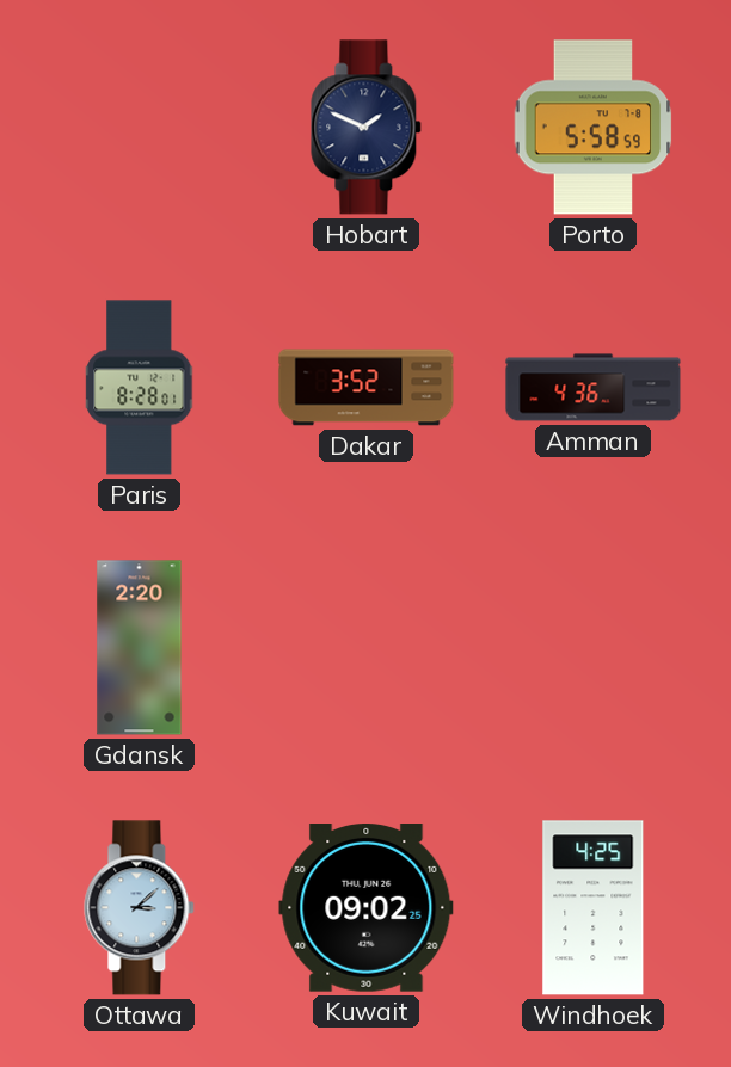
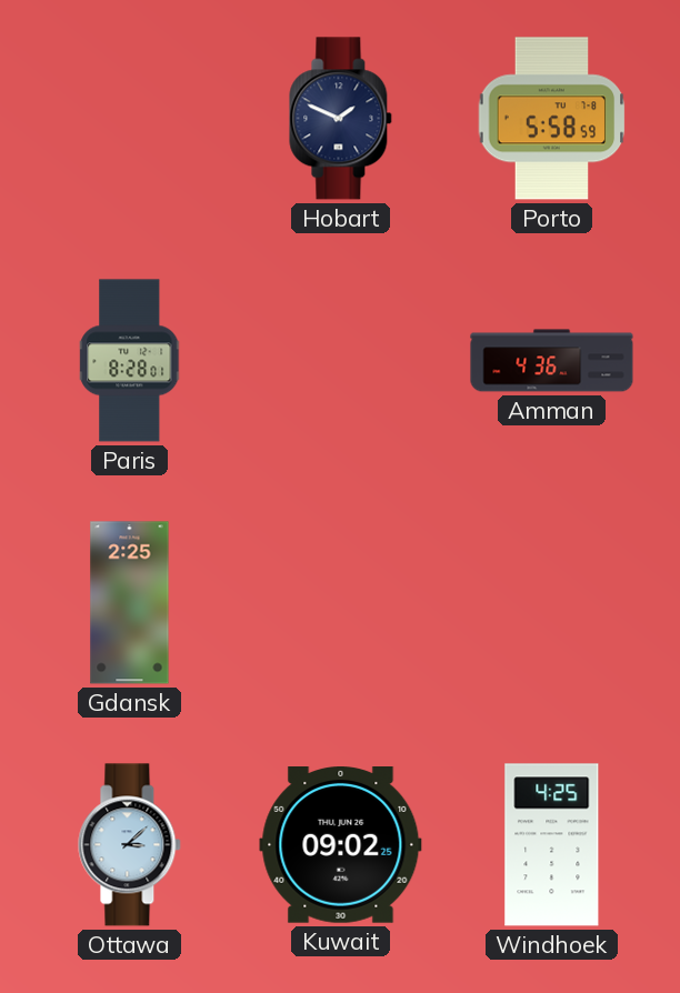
Dakar: 3:52 -> none
Gdansk: 2:20 -> 2:25
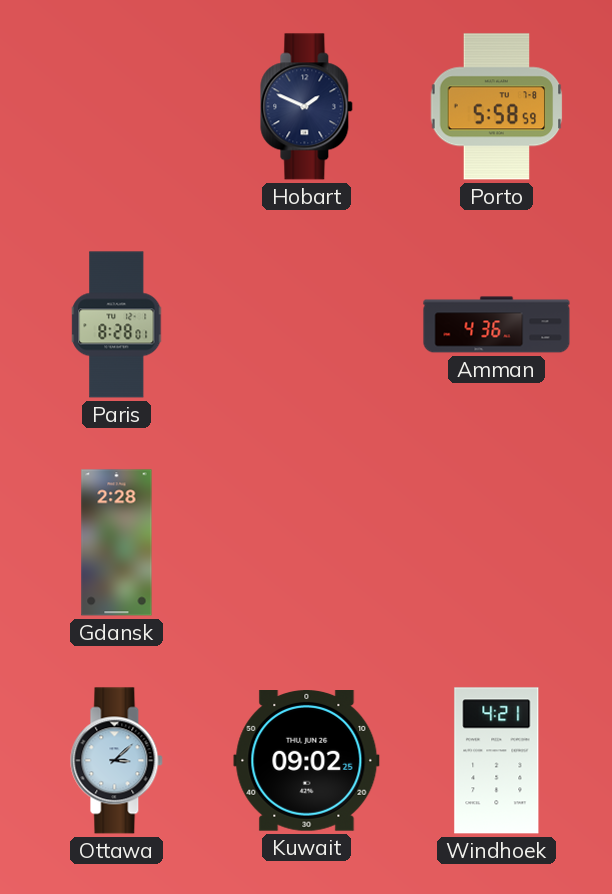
Gdansk: 2:25 -> 2:28
Windhoek: 4:25 -> 4:21
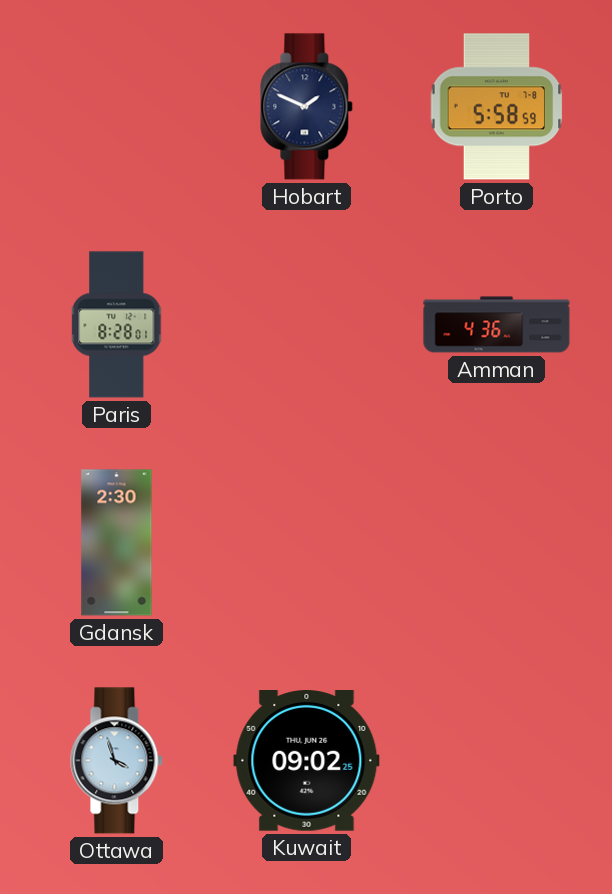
Gdansk: 2:28 -> 2:30
Ottawa: 3:08 -> 3:57
Windhoek: 4:21 -> none
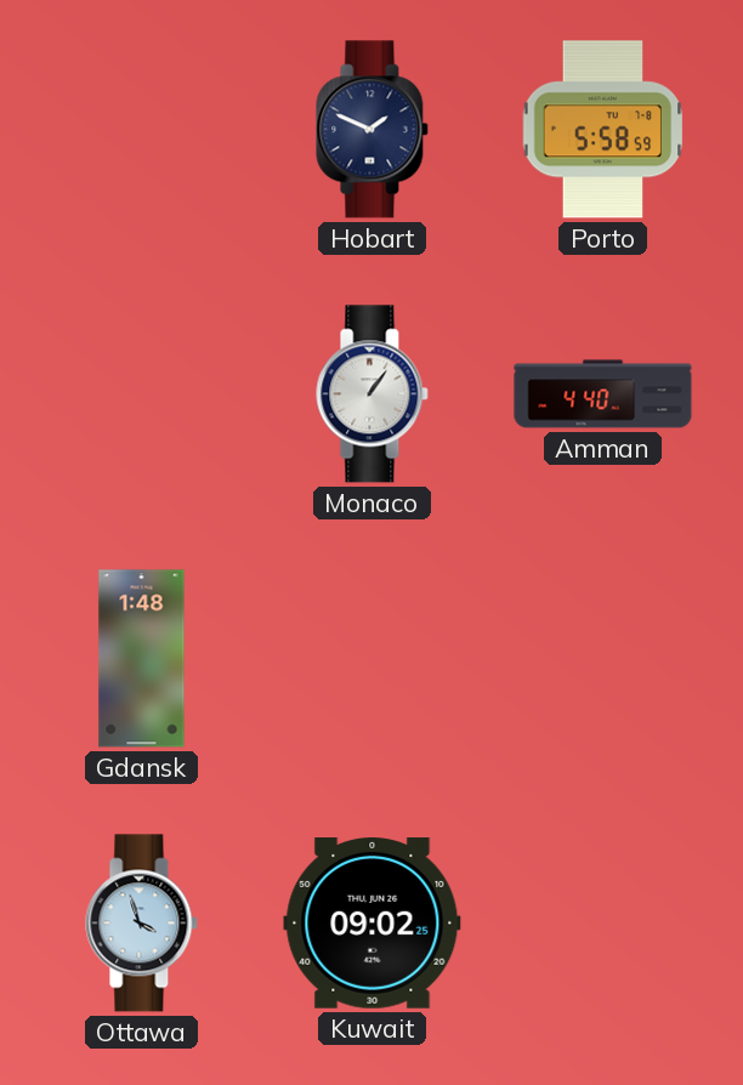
Paris: 8:28 -> none
Monaco: none -> 1:06
Amman: 4:36 -> 4:40
Gdansk: 2:30 -> 1:48
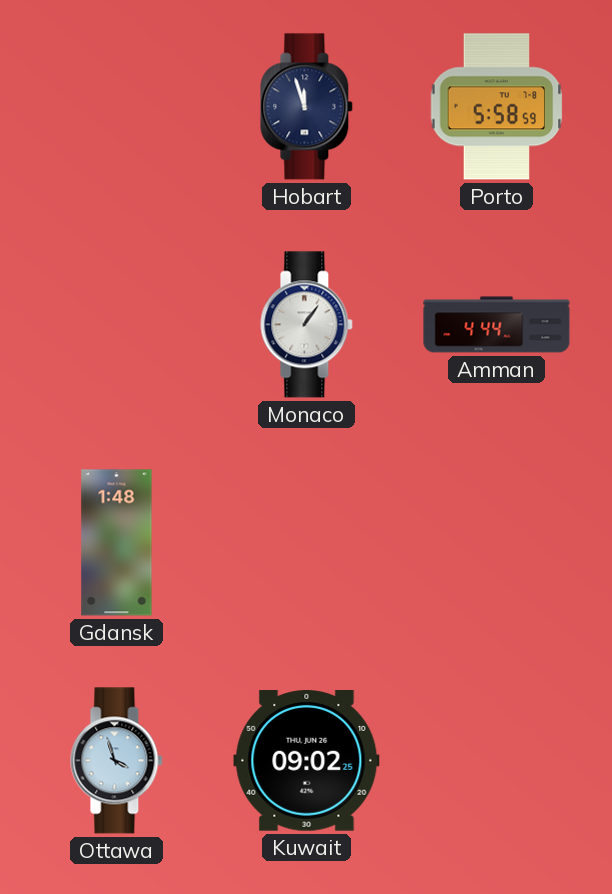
Hobart: 1:49 -> 11:57
Amman: 4:40 -> 4:44
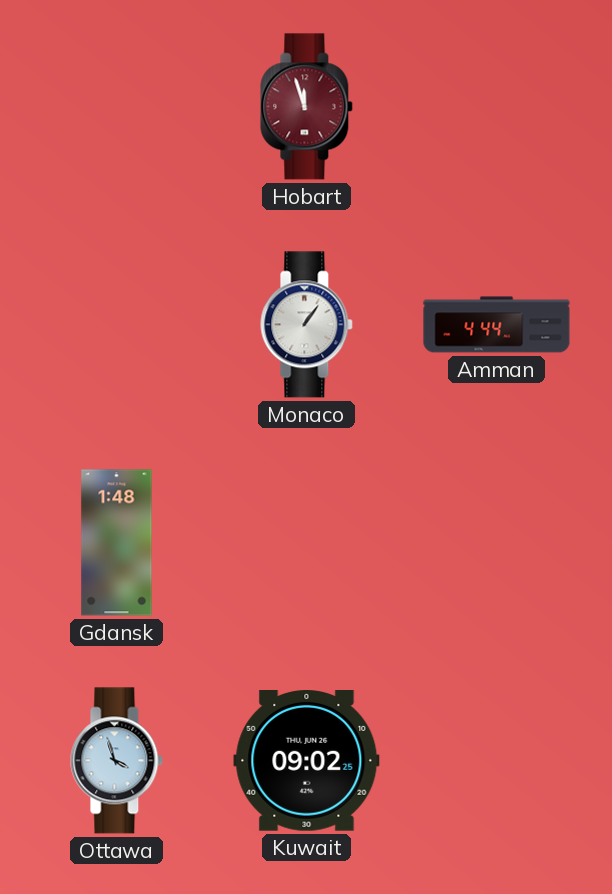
Hobart dial: navy -> burgundy
Porto: 5:58 -> none
